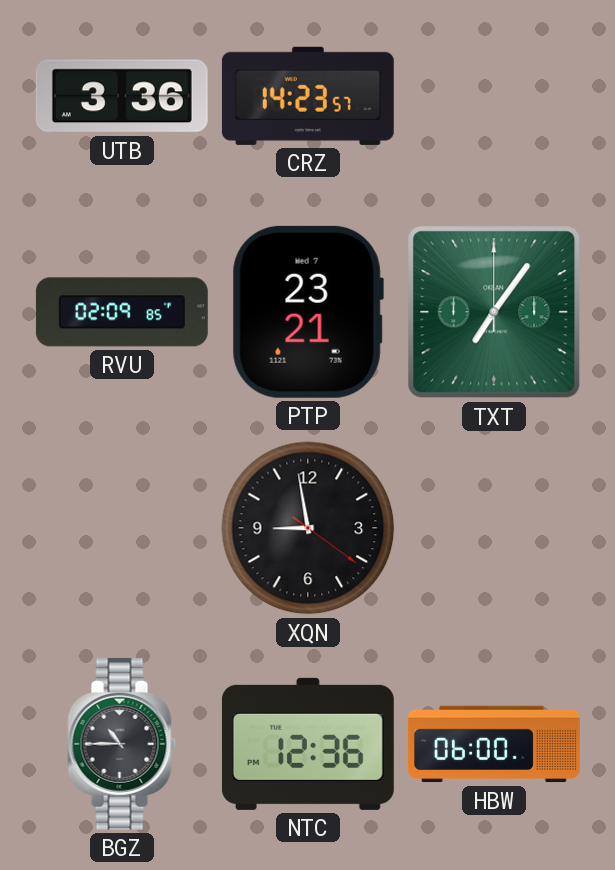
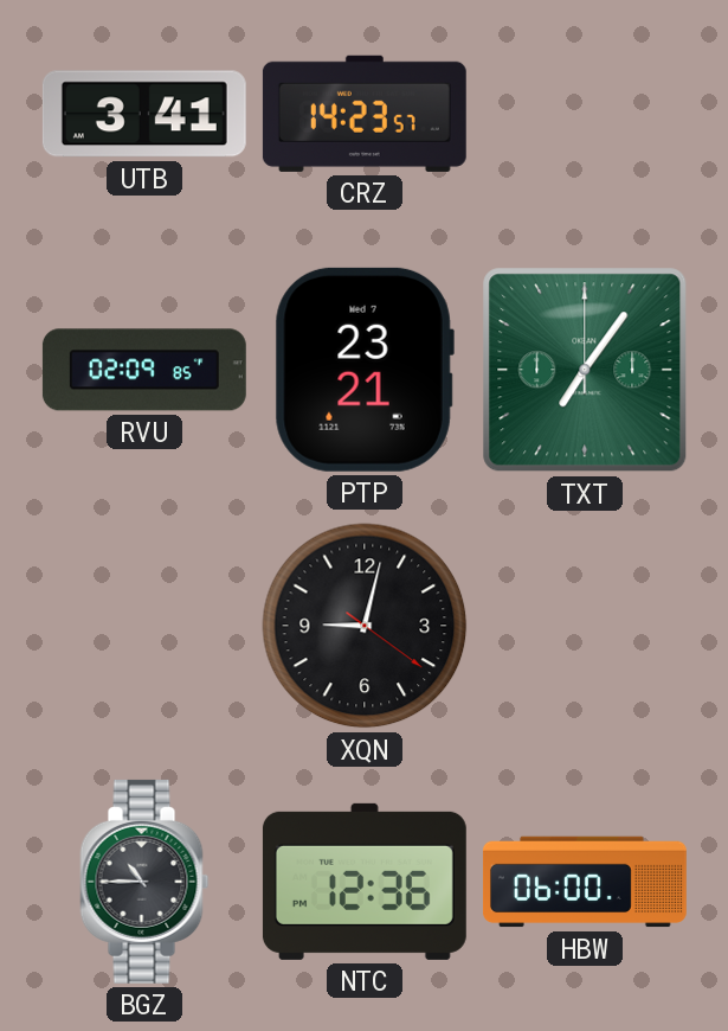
UTB: 3:36 -> 3:41
XQN: 8:58 -> 9:02
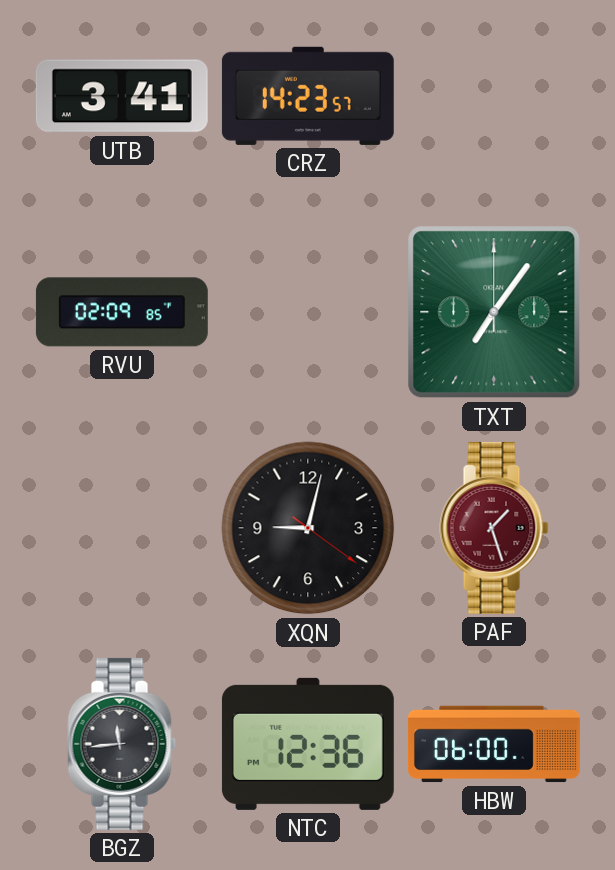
PTP: 23:21 -> none
PAF: none -> 1:27
BGZ: 10:45 -> 11:44
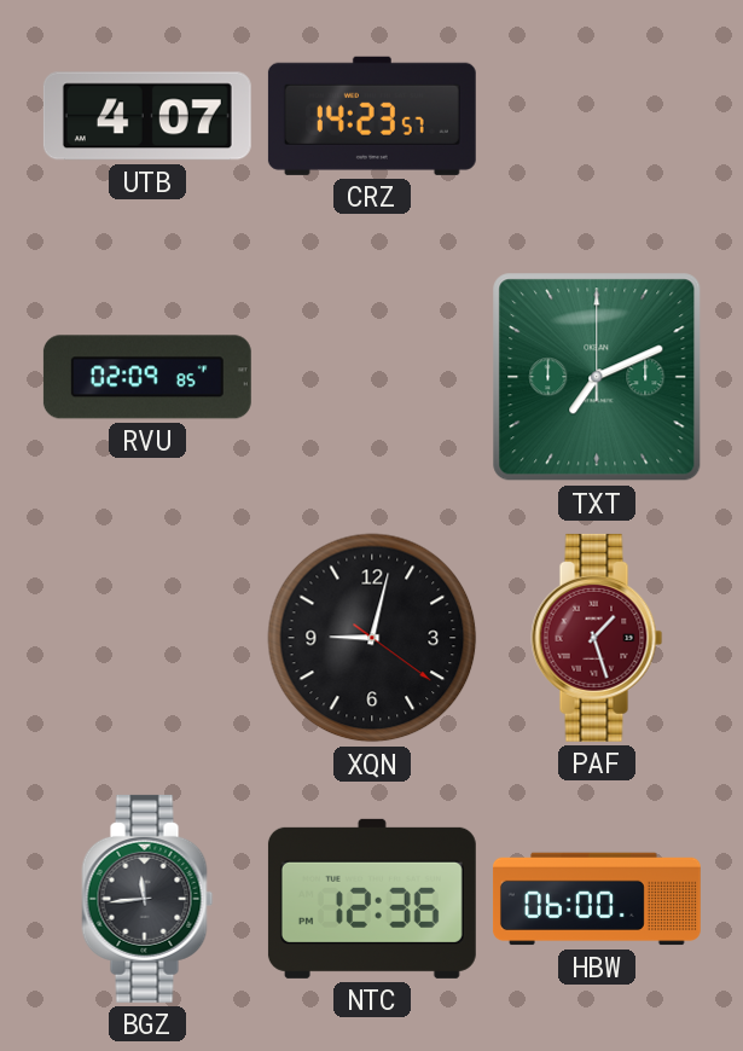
UTB: 3:41 -> 4:07
TXT: 7:06 -> 7:11
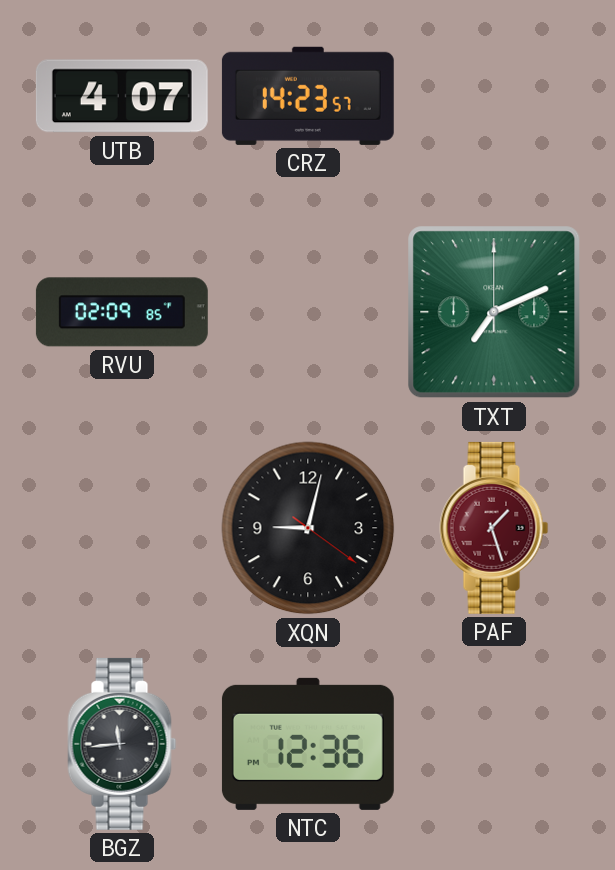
HBW: 06:00 -> none
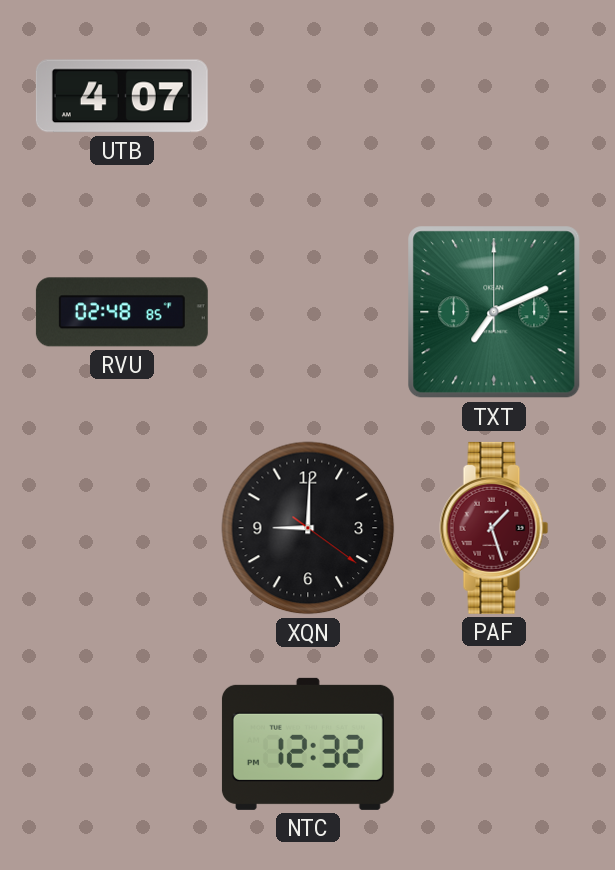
CRZ: 14:23 -> none
RVU: 02:09 -> 02:48
XQN: 9:02 -> 9:00
BGZ: 11:44 -> none
NTC: 12:36 -> 12:32
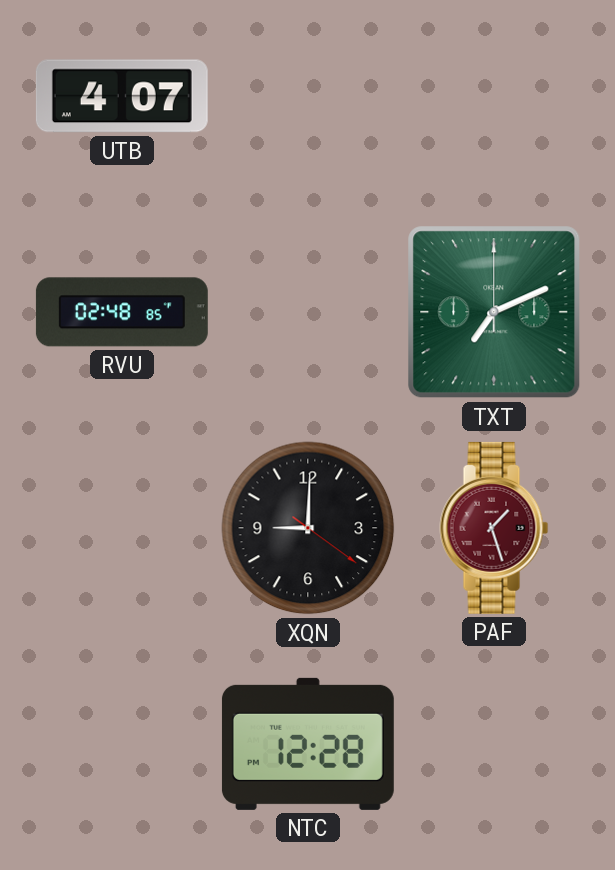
NTC: 12:32 -> 12:28
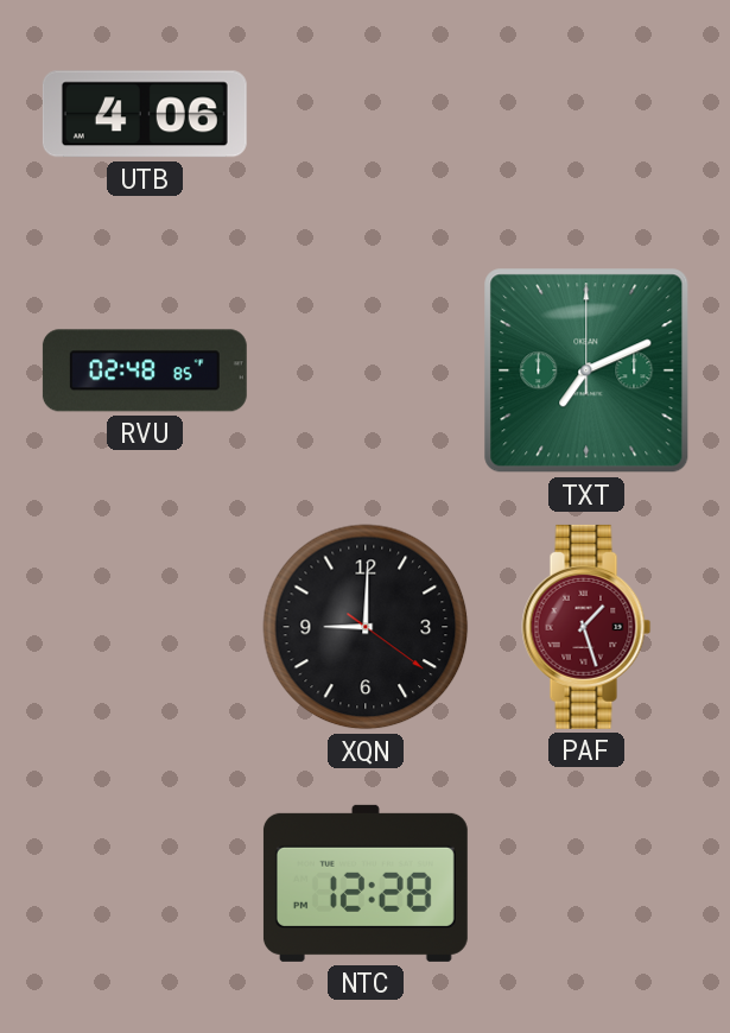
UTB: 4:07 -> 4:06
